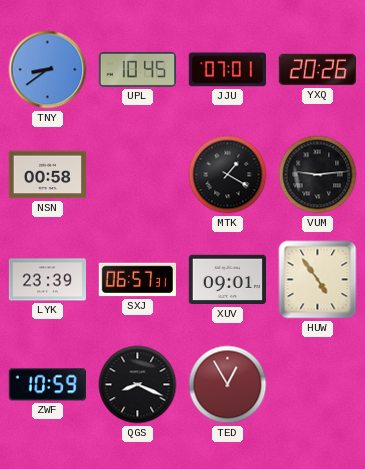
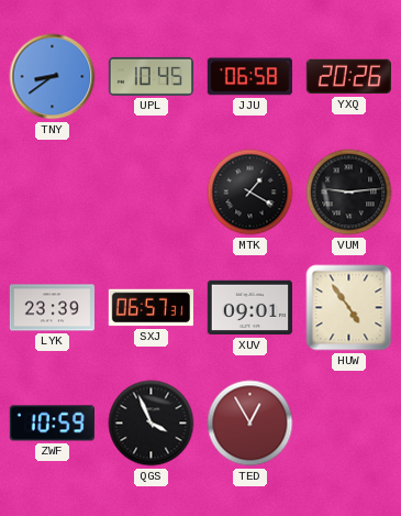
JJU: 07:01 -> 06:58
NSN: 00:58 -> none
QGS: 8:19 -> 3:56
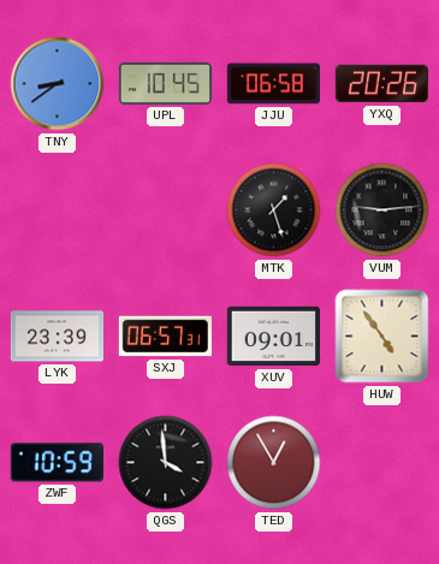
MTK: 1:20 -> 1:27
QGS: 3:56 -> 3:59
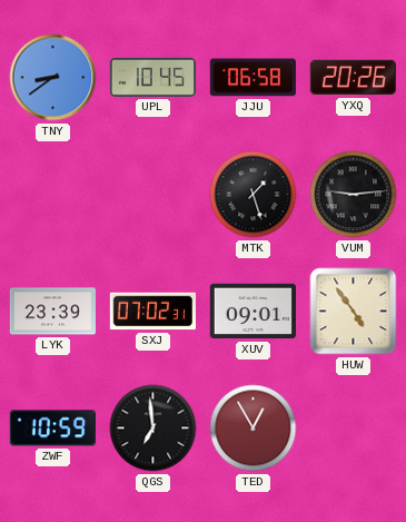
SXJ: 06:57 -> 07:02
QGS: 3:59 -> 6:59
